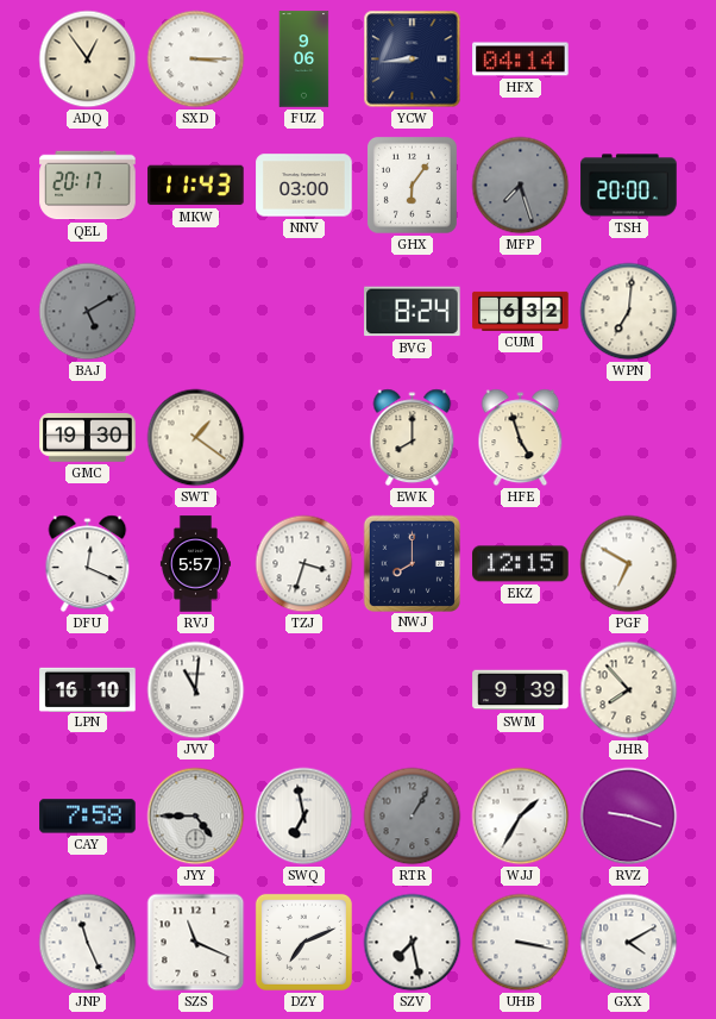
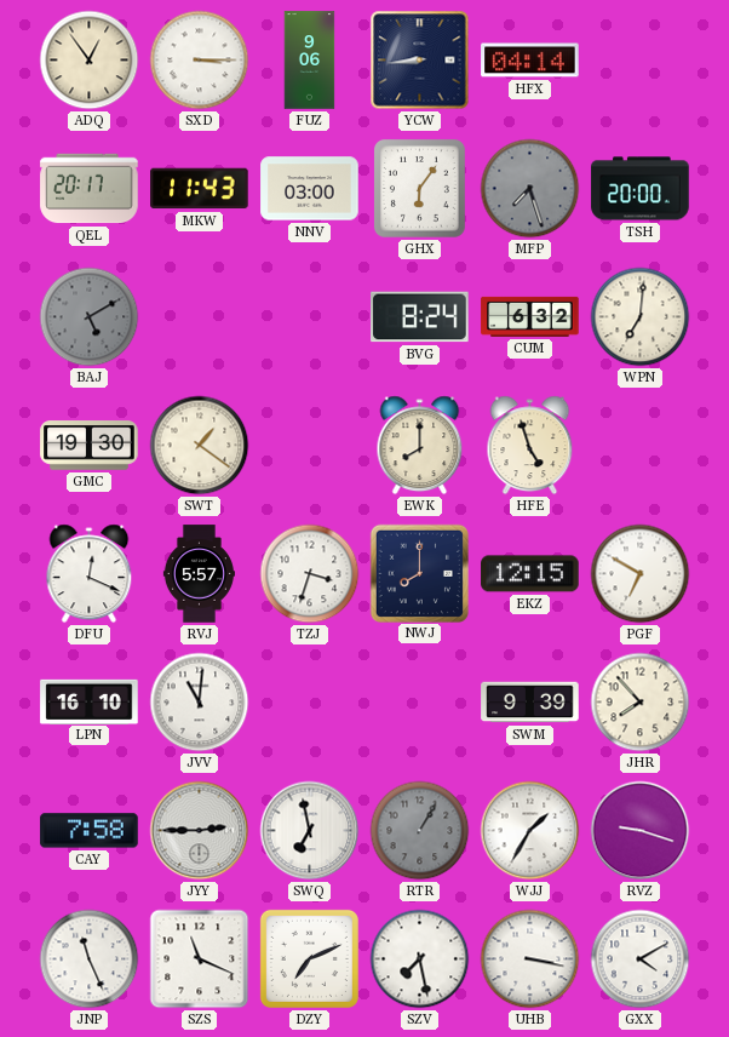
JYY: 4:45 -> 2:45
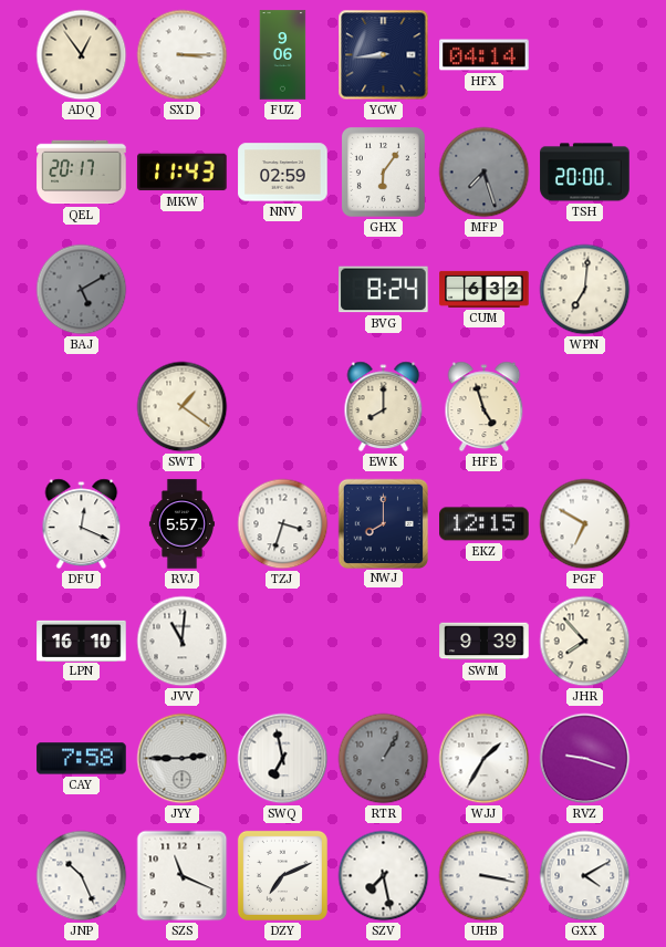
NNV: 03:00 -> 02:59
GMC: 19:30 -> none
JNP: 11:26 -> 10:26
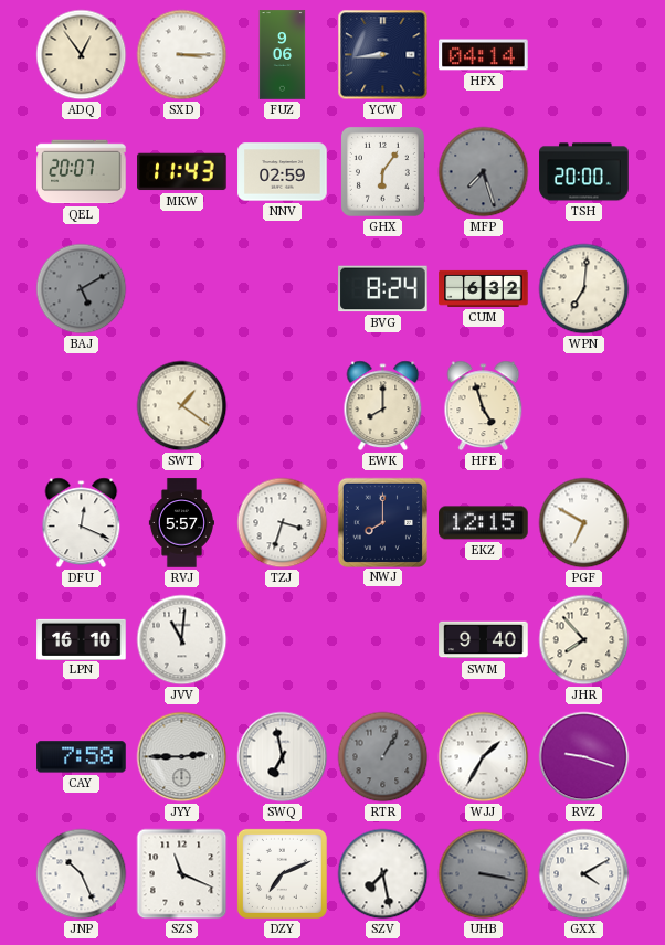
QEL: 20:17 -> 20:07
SWM: 9:39 -> 9:40
UHB dial: white -> grey
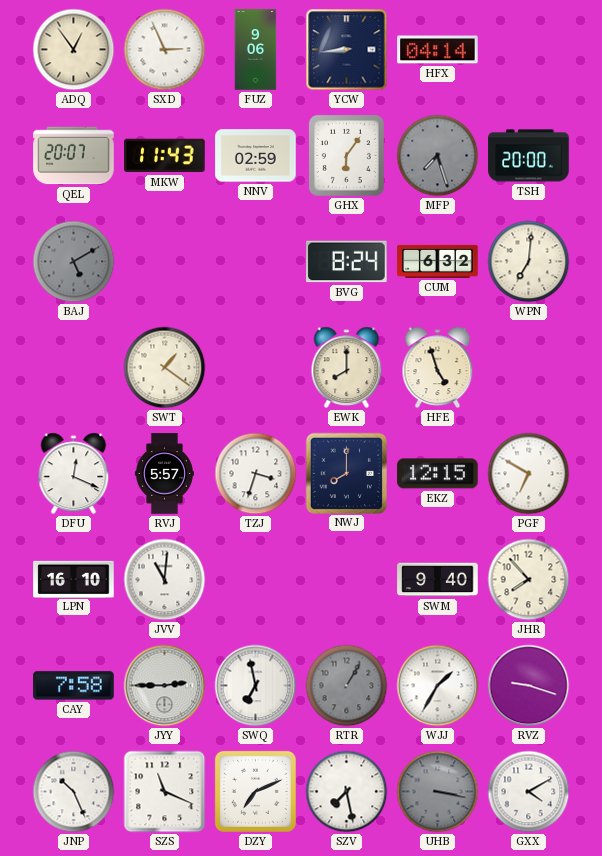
SXD: 3:15 -> 2:56
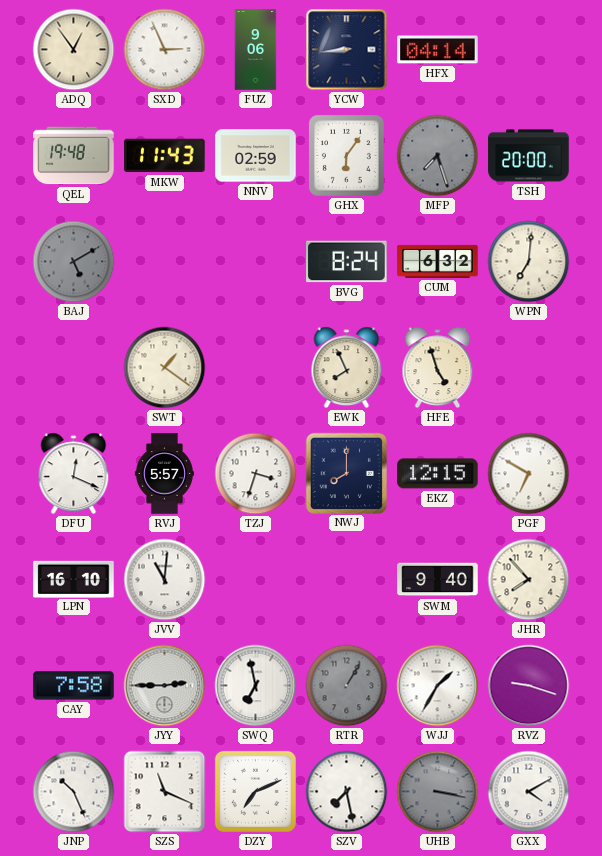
QEL: 20:07 -> 19:48
EWK: 8:00 -> 7:56
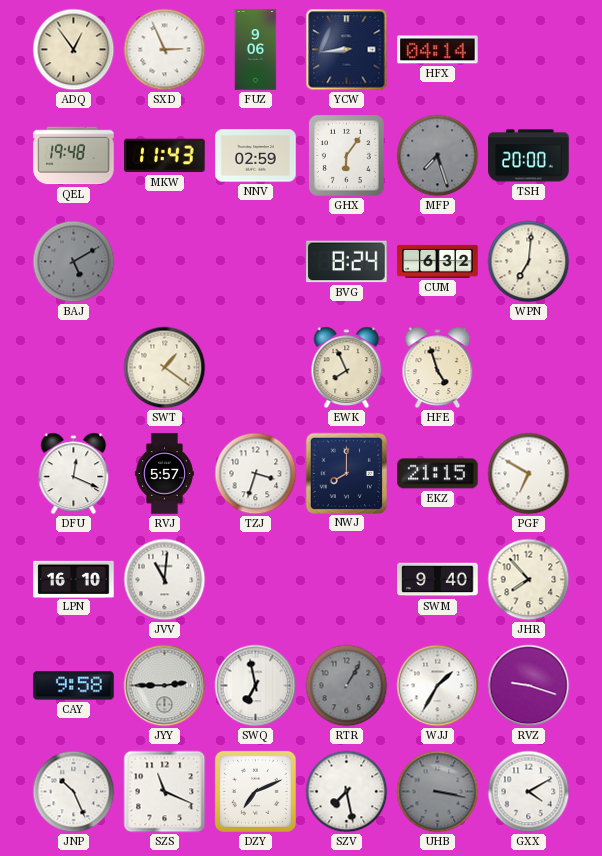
EKZ: 12:15 -> 21:15
CAY: 7:58 -> 9:58
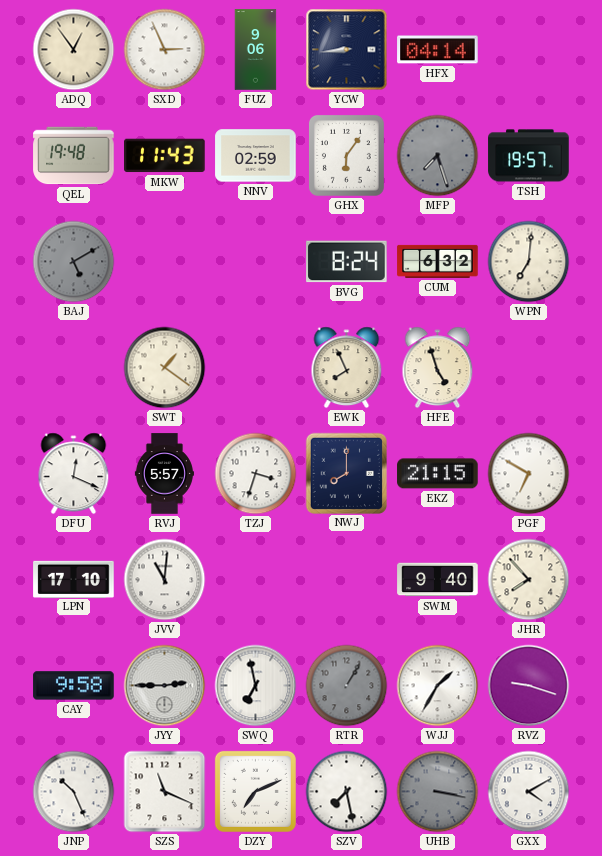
TSH: 20:00 -> 19:57
LPN: 16:10 -> 17:10
